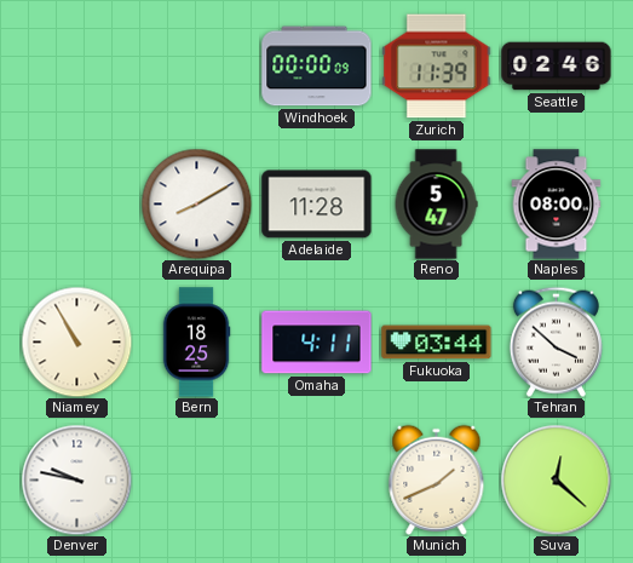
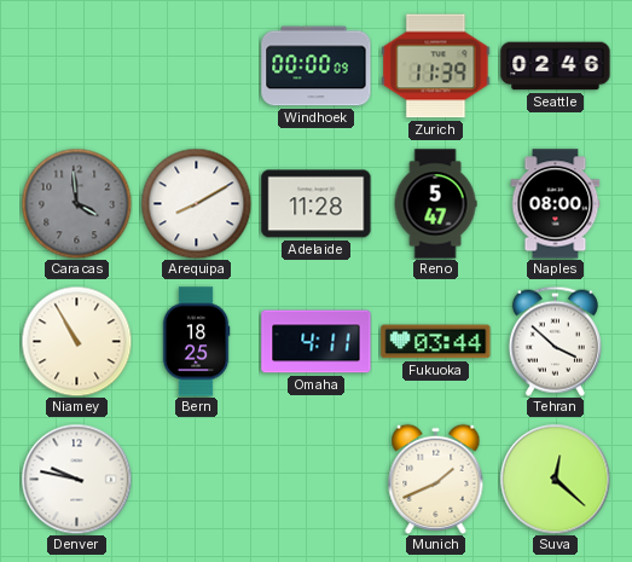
Caracas: none -> 3:59
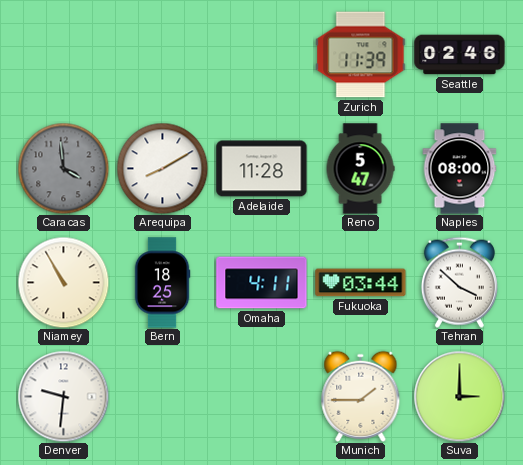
Windhoek: 00:00 -> none
Denver: 9:47 -> 9:31
Munich: 1:41 -> 1:45
Suva: 12:22 -> 3:00
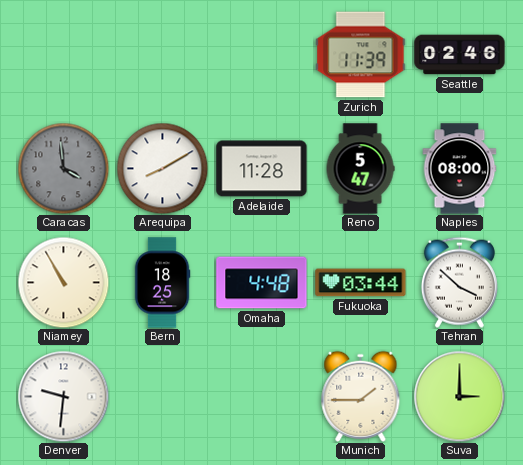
Omaha: 4:11 -> 4:48
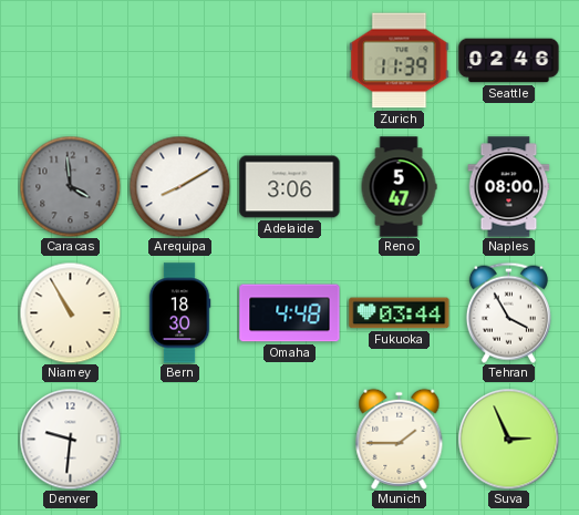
Adelaide: 11:28 -> 3:06
Bern: 18:25 -> 18:30
Tehran: 3:52 -> 3:55
Suva: 3:00 -> 2:56
